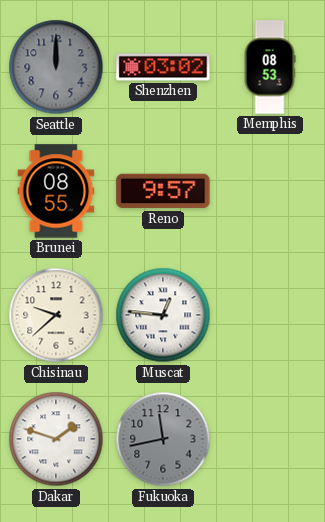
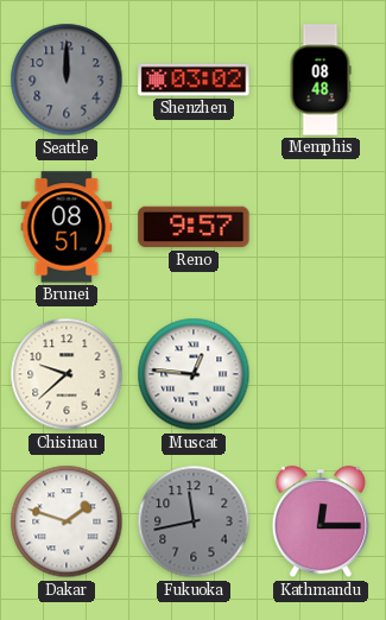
Memphis: 08:53 -> 08:48
Brunei: 08:55 -> 08:51
Kathmandu: none -> 12:15
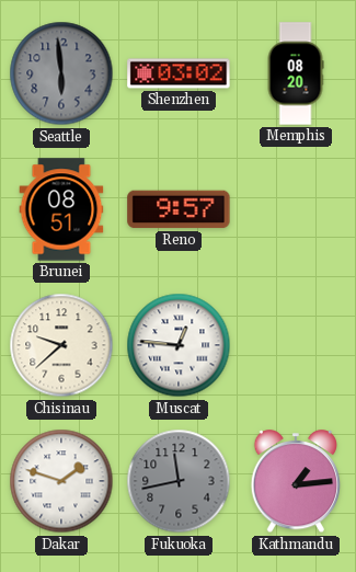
Seattle: 12:00 -> 5:59
Memphis: 08:48 -> 08:20
Kathmandu: 12:15 -> 1:14
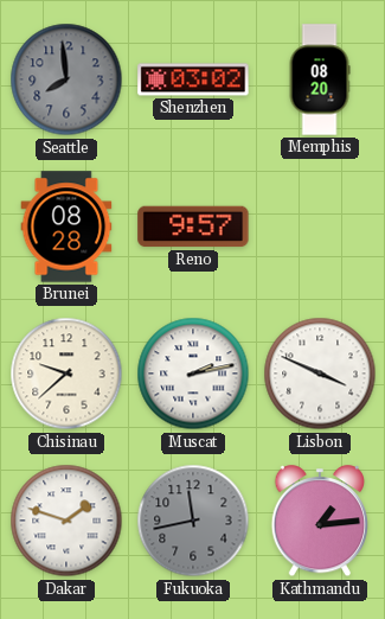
Seattle: 5:59 -> 7:59
Brunei: 08:51 -> 08:28
Muscat: 12:46 -> 2:13
Lisbon: none -> 3:49
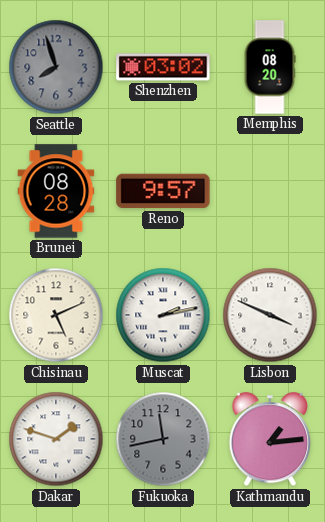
Seattle: 7:59 -> 7:57
Chisinau: 9:38 -> 5:11
